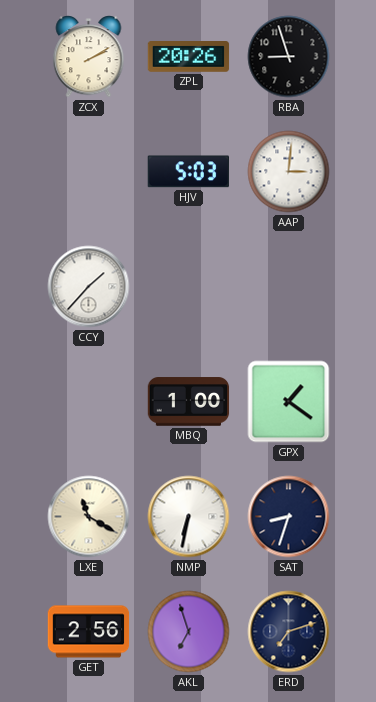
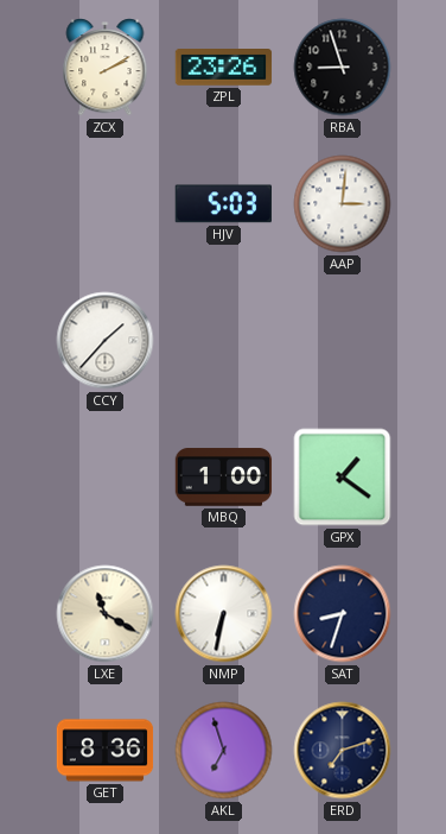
ZPL: 20:26 -> 23:26
GET: 2:56 -> 8:36
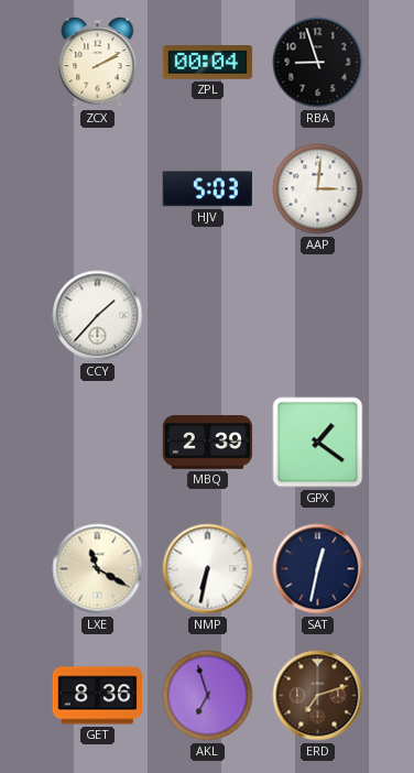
ZPL: 23:26 -> 00:04
MBQ: 1:00 -> 2:39
SAT: 8:33 -> 12:32
ERD dial: navy -> brown
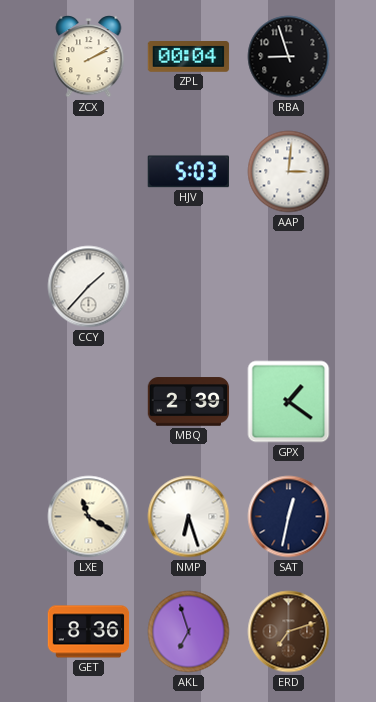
NMP: 6:32 -> 6:27
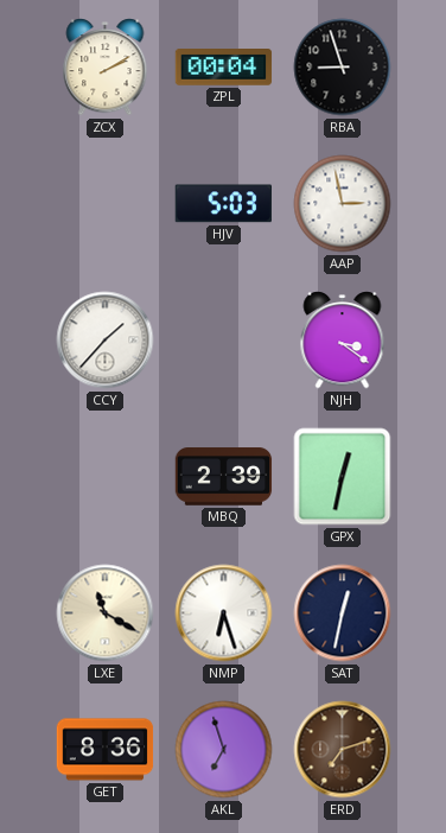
AAP: 3:01 -> 2:58
NJH: none -> 3:21
GPX: 1:21 -> 12:32
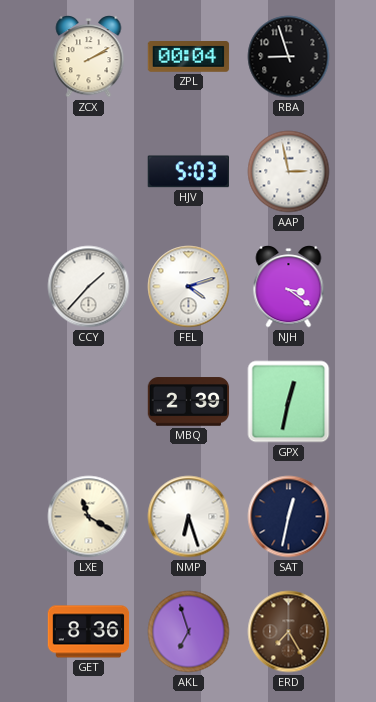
FEL: none -> 4:12
ERD: 7:12 -> 7:25
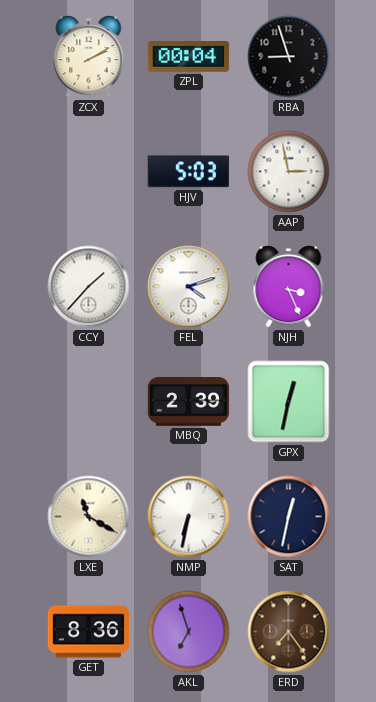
NJH: 3:21 -> 3:26
NMP: 6:27 -> 6:32
ERD: 7:25 -> 7:24
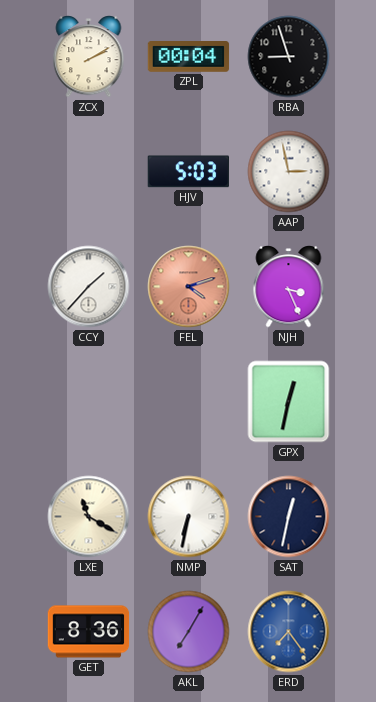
FEL dial: white -> salmon
MBQ: 2:39 -> none
AKL: 6:57 -> 7:05
ERD dial: brown -> blue
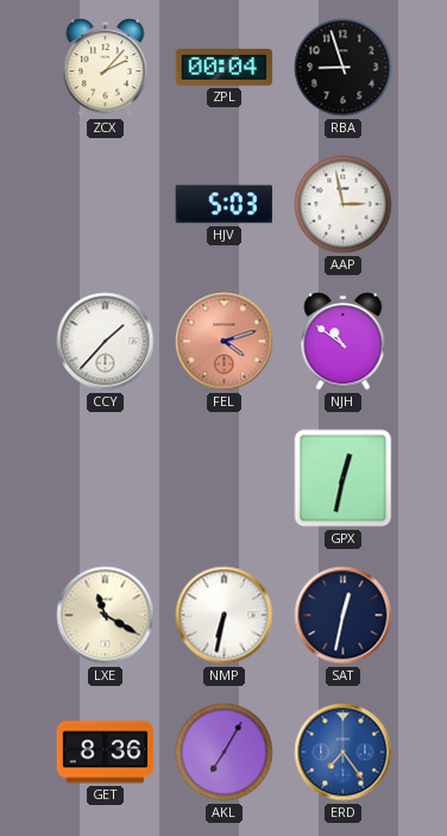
ZCX: 2:10 -> 2:07
NJH: 3:26 -> 10:51
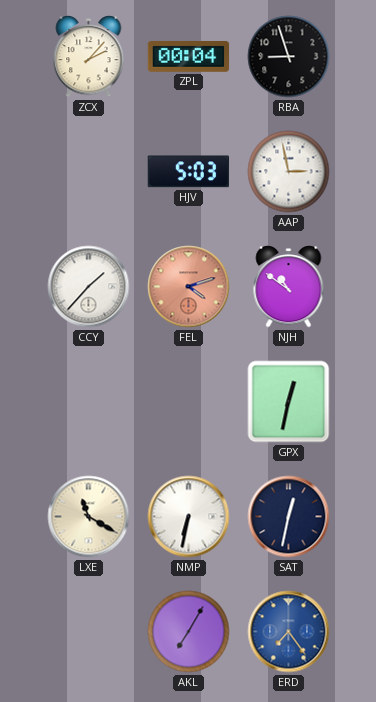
GET: 8:36 -> none
